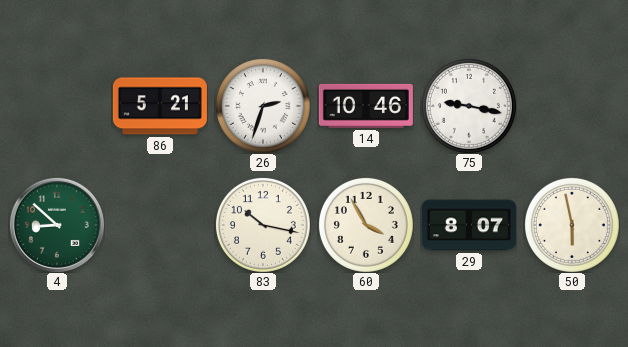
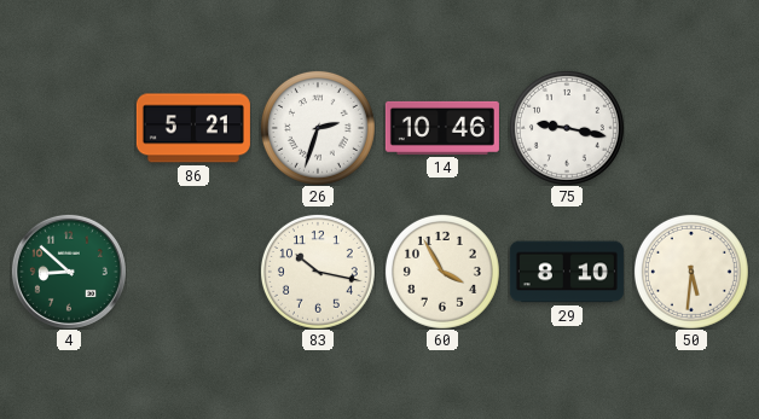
29: 8:07 -> 8:10
50: 5:58 -> 5:31
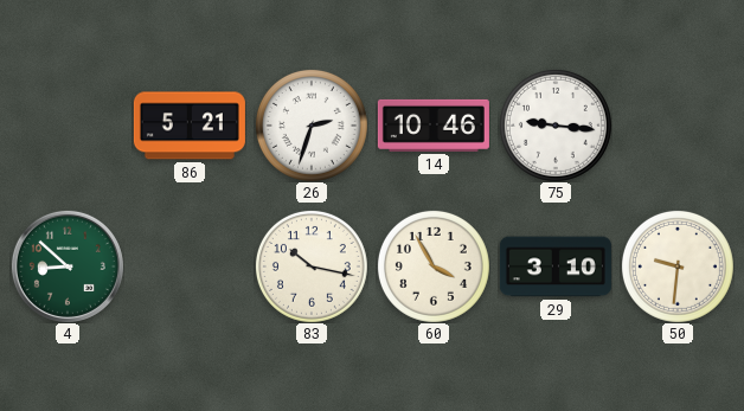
75: 9:17 -> 9:16
29: 8:10 -> 3:10
50: 5:31 -> 9:31
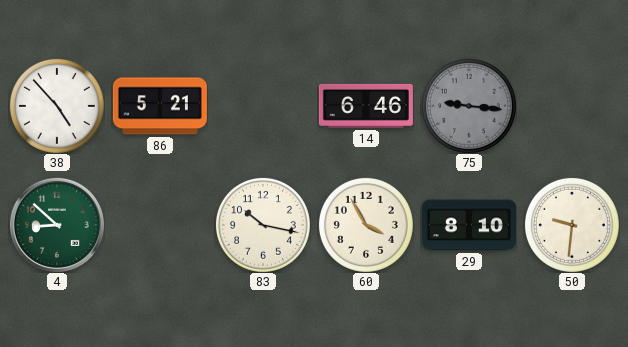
38: none -> 4:53
26: 2:33 -> none
14: 10:46 -> 6:46
75 dial: white -> grey
29: 3:10 -> 8:10
